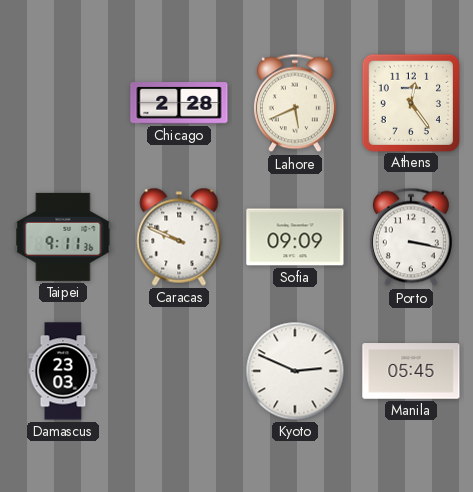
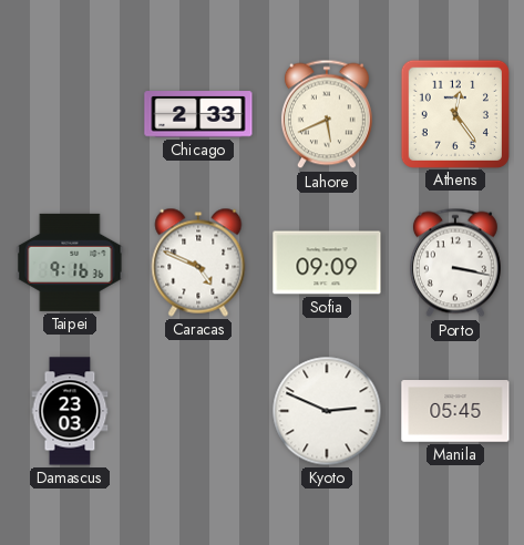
Chicago: 2:28 -> 2:33
Taipei: 9:11 -> 9:16
Caracas: 9:49 -> 4:49
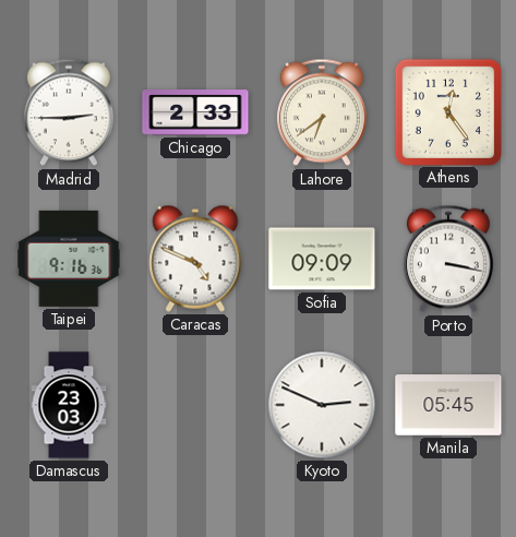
Madrid: none -> 2:45
Lahore: 5:41 -> 6:39
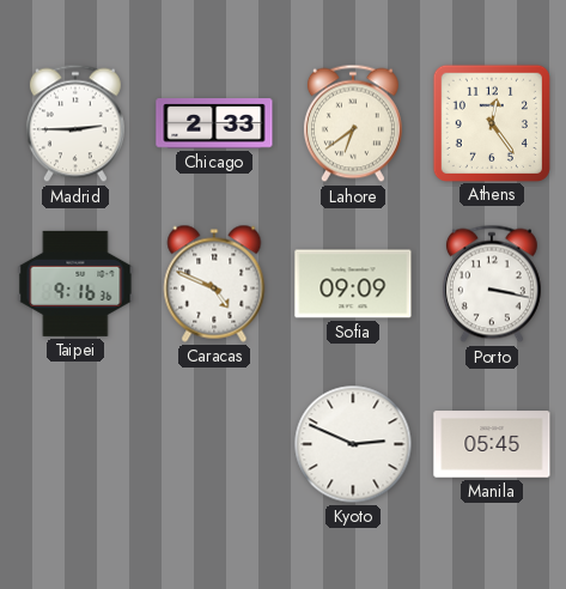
Damascus: 23:03 -> none
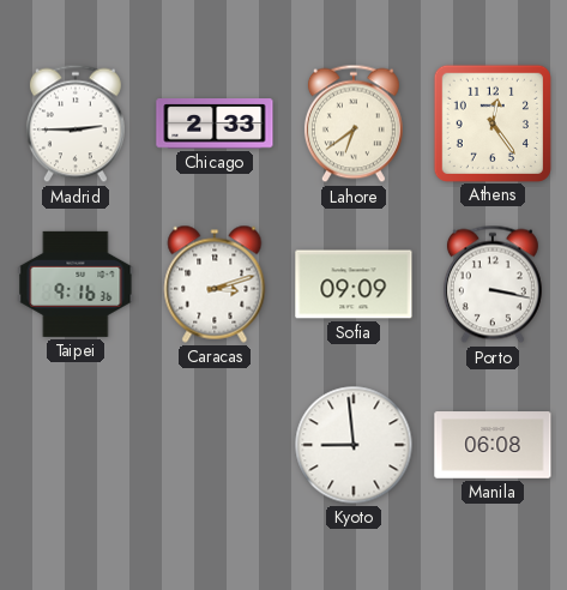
Caracas: 4:49 -> 3:12
Kyoto: 2:49 -> 8:59
Manila: 05:45 -> 06:08
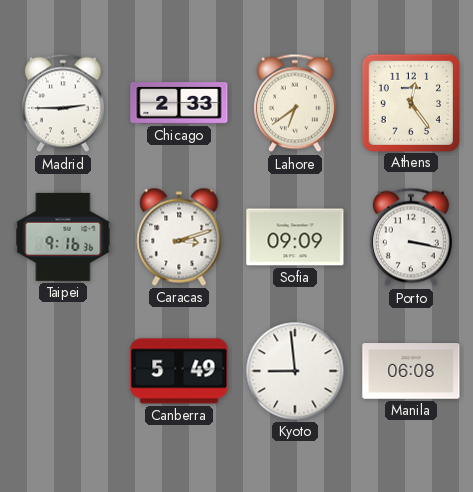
Canberra: none -> 5:49
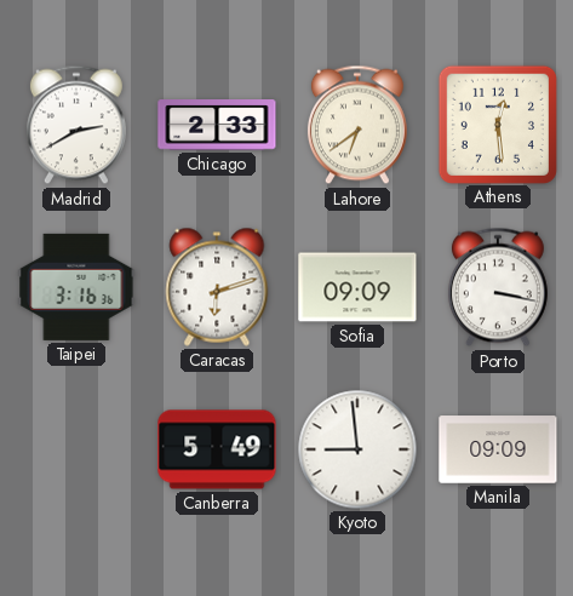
Madrid: 2:45 -> 2:40
Athens: 12:24 -> 12:29
Taipei: 9:16 -> 3:16
Caracas: 3:12 -> 6:12
Manila: 06:08 -> 09:09
